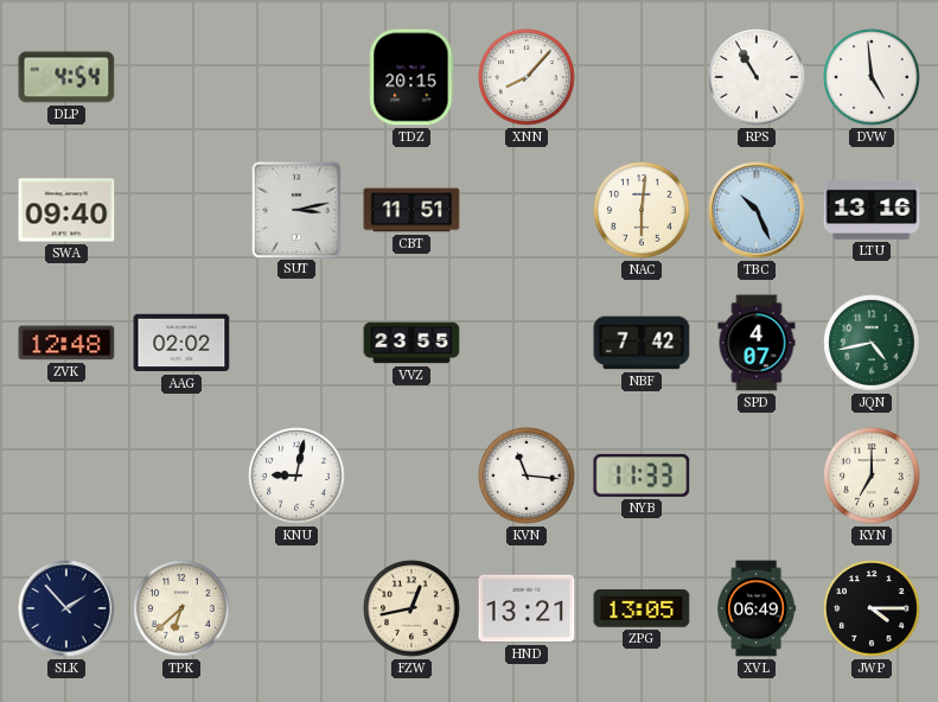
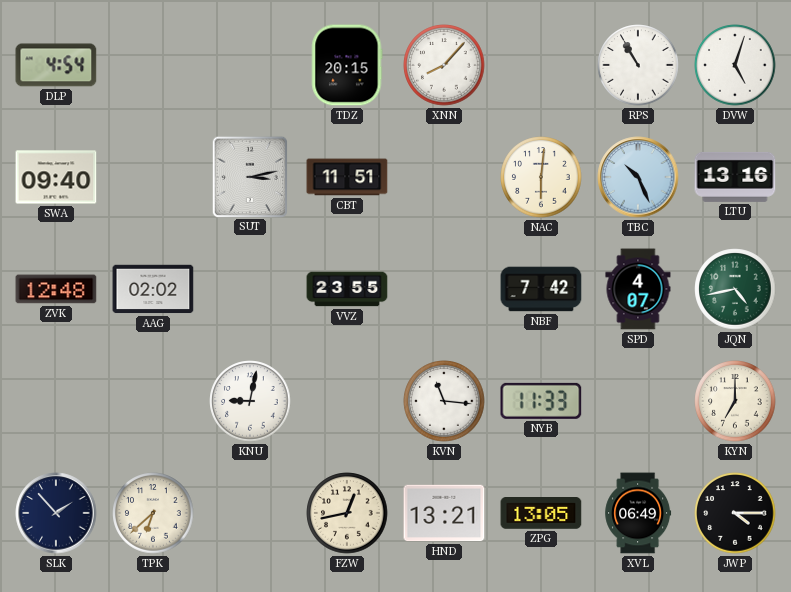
DVW: 4:59 -> 5:03
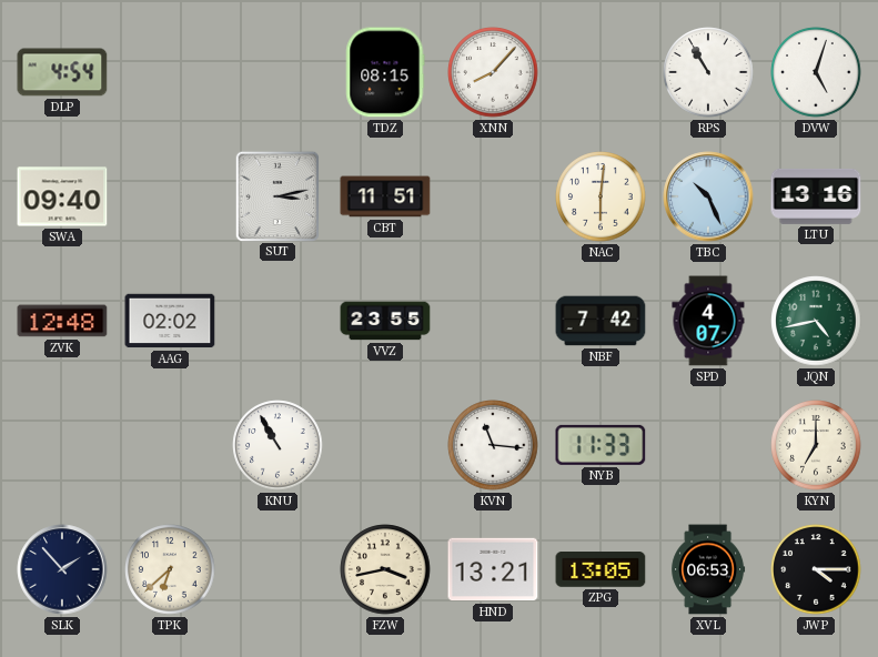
TDZ: 20:15 -> 08:15
KNU: 9:02 -> 10:55
FZW: 12:43 -> 3:43
XVL: 06:49 -> 06:53
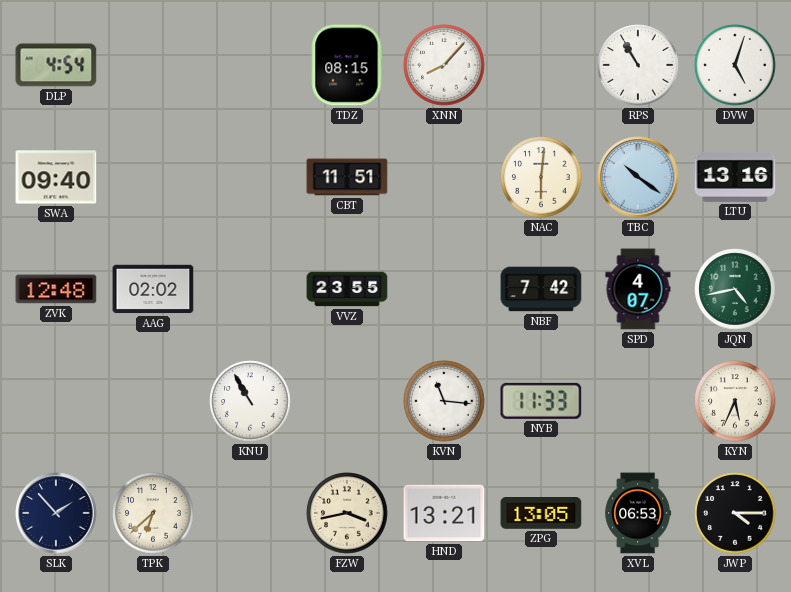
SUT: 3:13 -> none
TBC: 10:26 -> 10:21
KYN: 7:00 -> 5:34
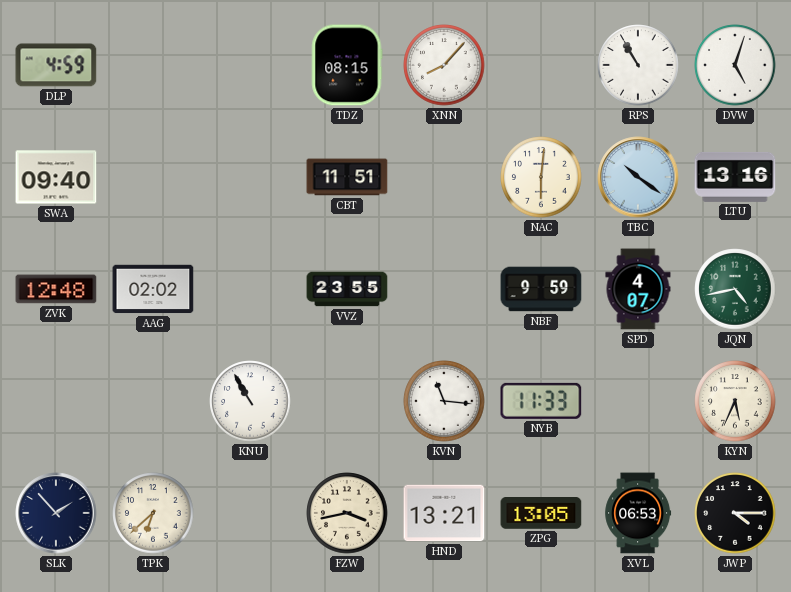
DLP: 4:54 -> 4:59
NBF: 7:42 -> 9:59
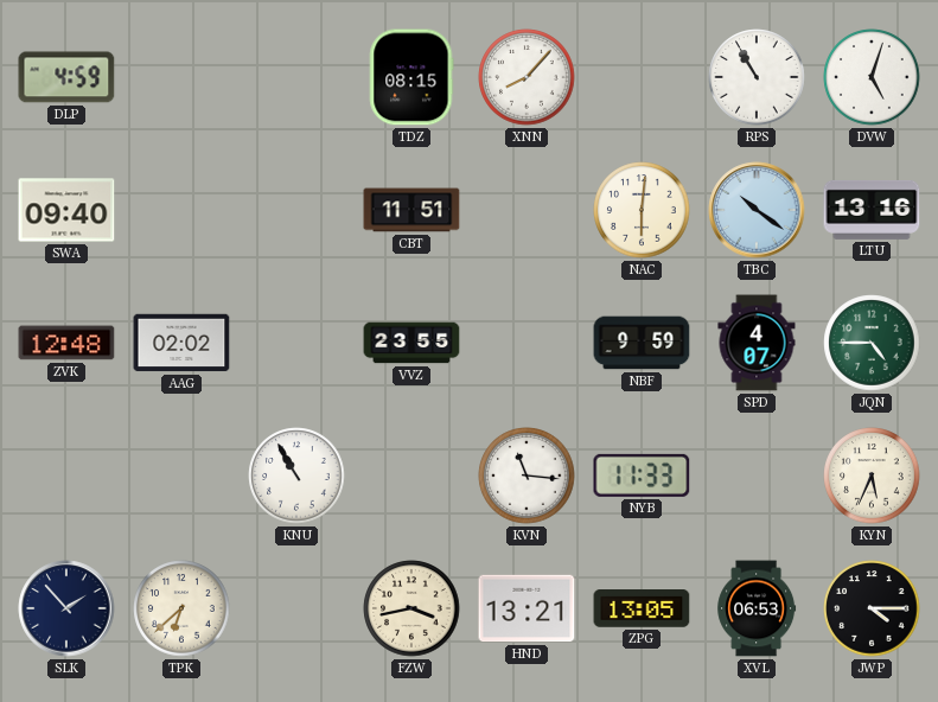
JQN: 4:43 -> 4:45
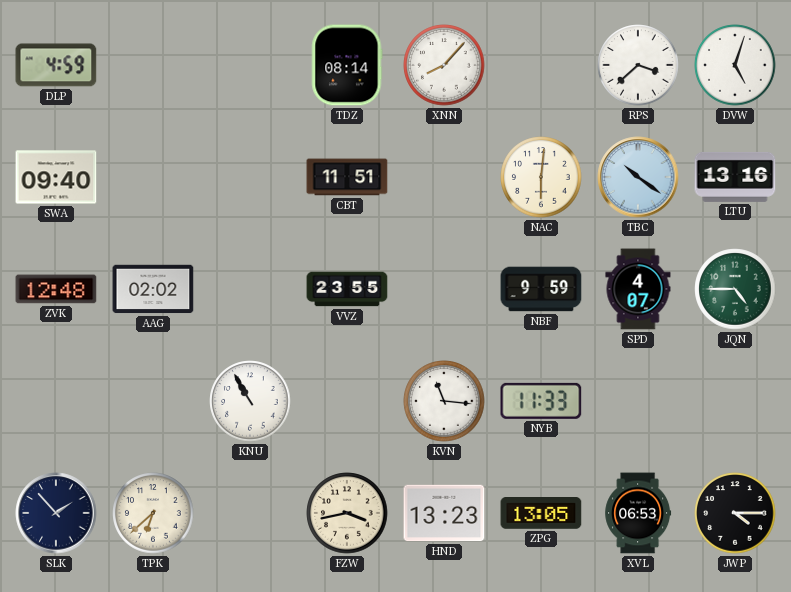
TDZ: 08:15 -> 08:14
RPS: 10:55 -> 3:38
KYN: 5:34 -> none
HND: 13:21 -> 13:23
